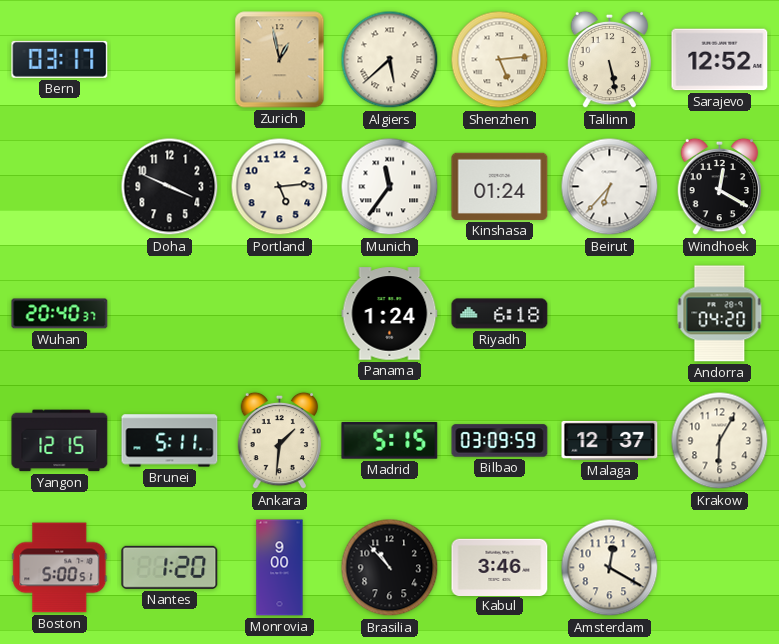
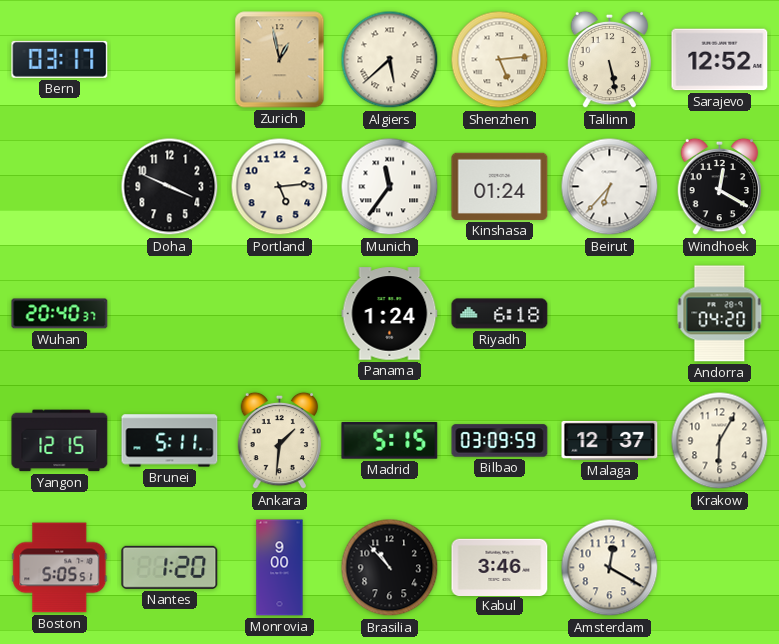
Boston: 5:00 -> 5:05
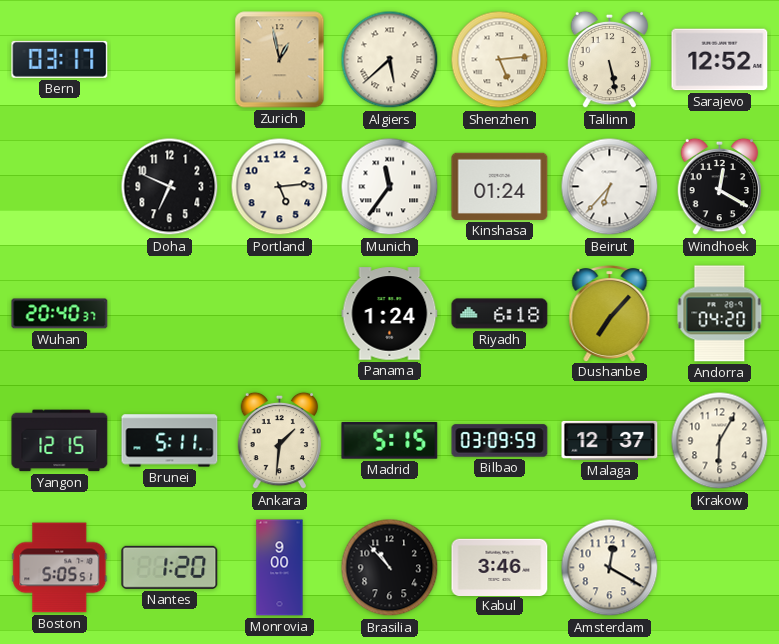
Doha: 3:49 -> 6:49
Dushanbe: none -> 7:07
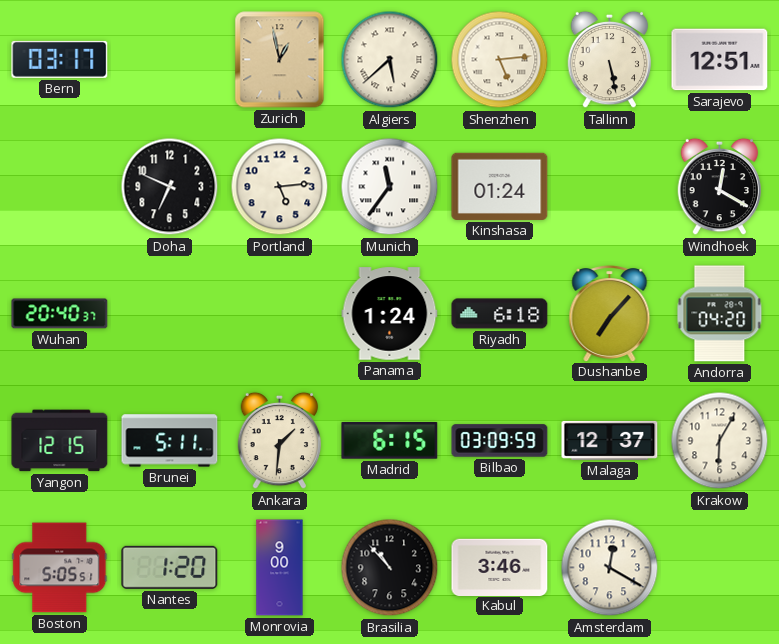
Sarajevo: 12:52 -> 12:51
Beirut: 6:37 -> none
Madrid: 5:15 -> 6:15
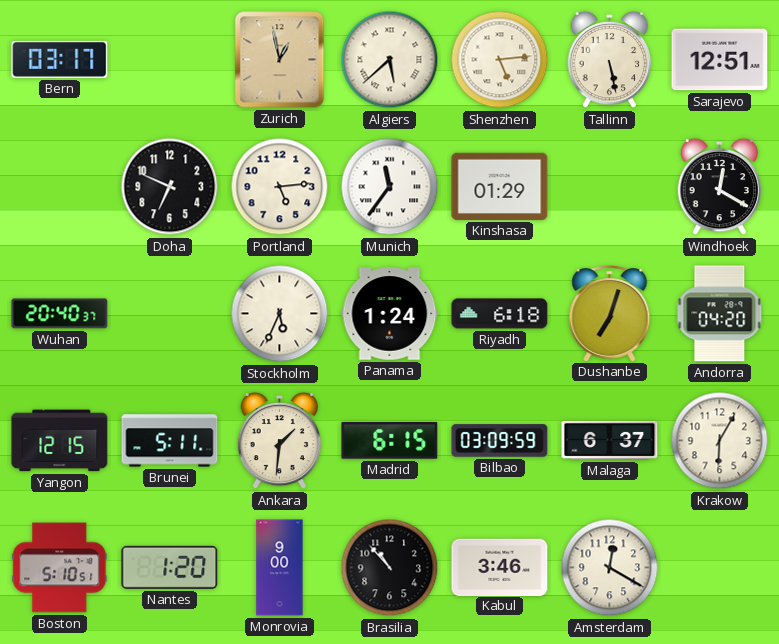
Kinshasa: 01:24 -> 01:29
Stockholm: none -> 5:34
Dushanbe: 7:07 -> 7:03
Malaga: 12:37 -> 6:37
Boston: 5:05 -> 5:10
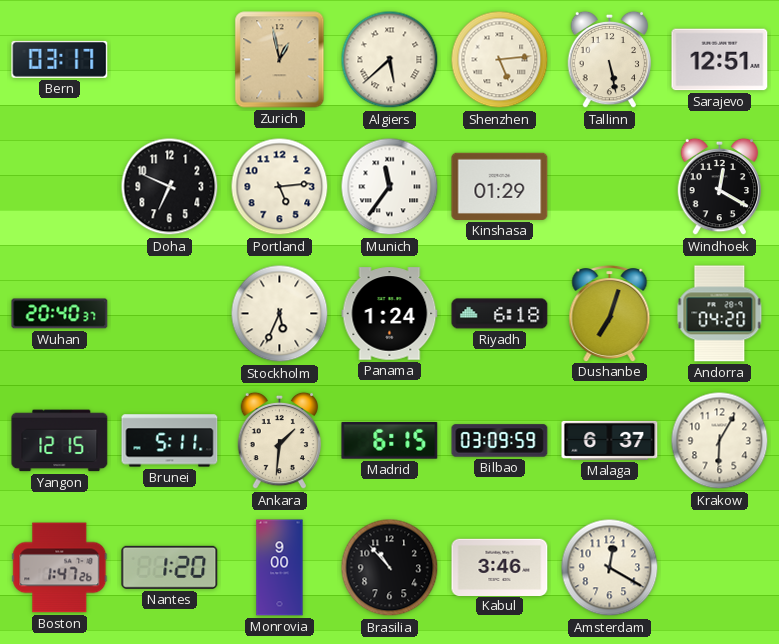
Boston: 5:10 -> 1:47
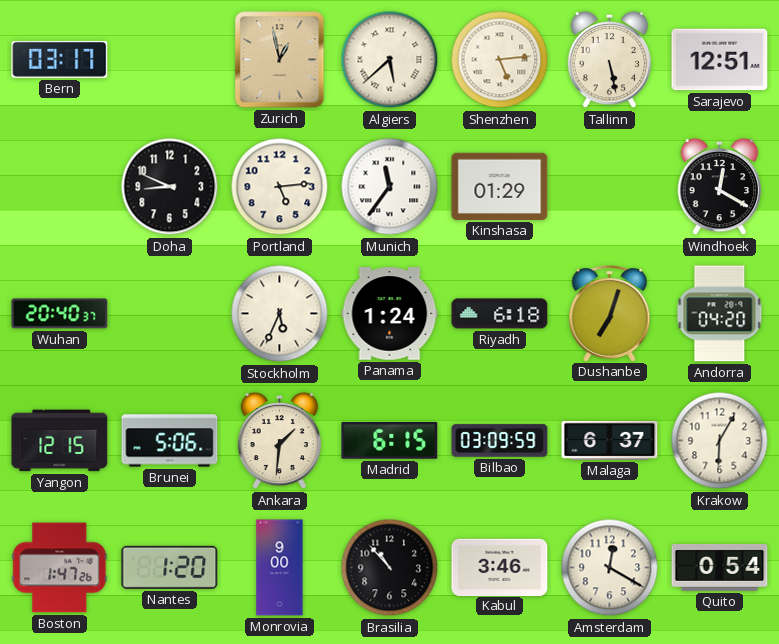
Doha: 6:49 -> 8:49
Brunei: 5:11 -> 5:06
Quito: none -> 0:54
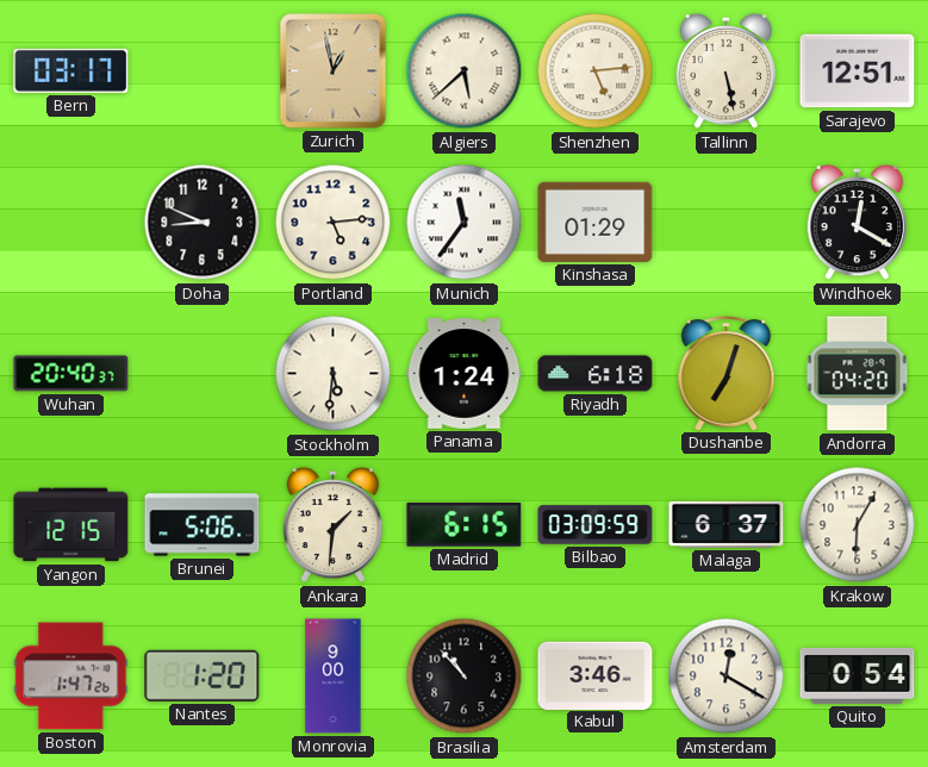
Stockholm: 5:34 -> 5:31
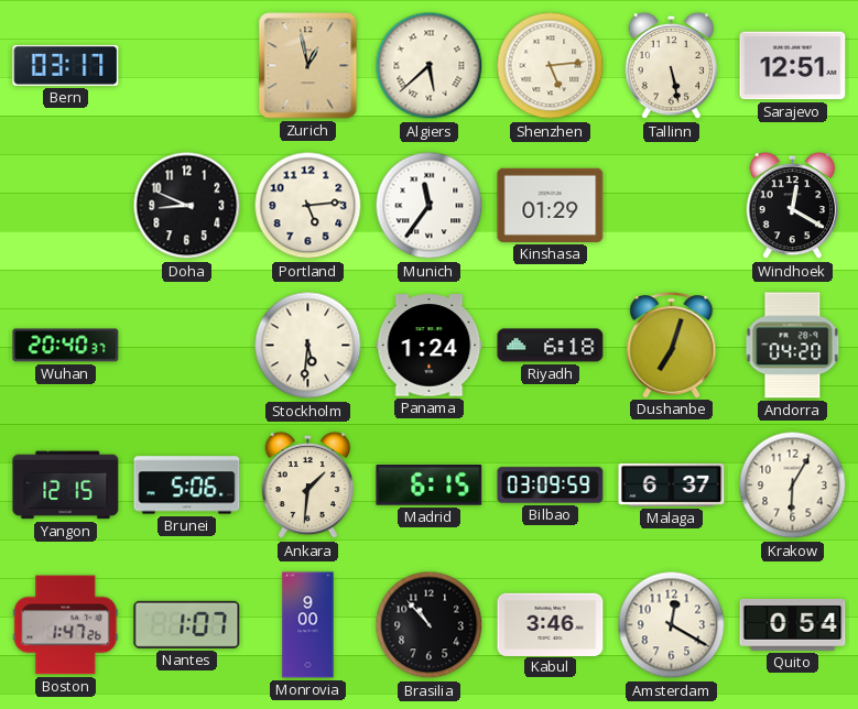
Nantes: 1:20 -> 1:07
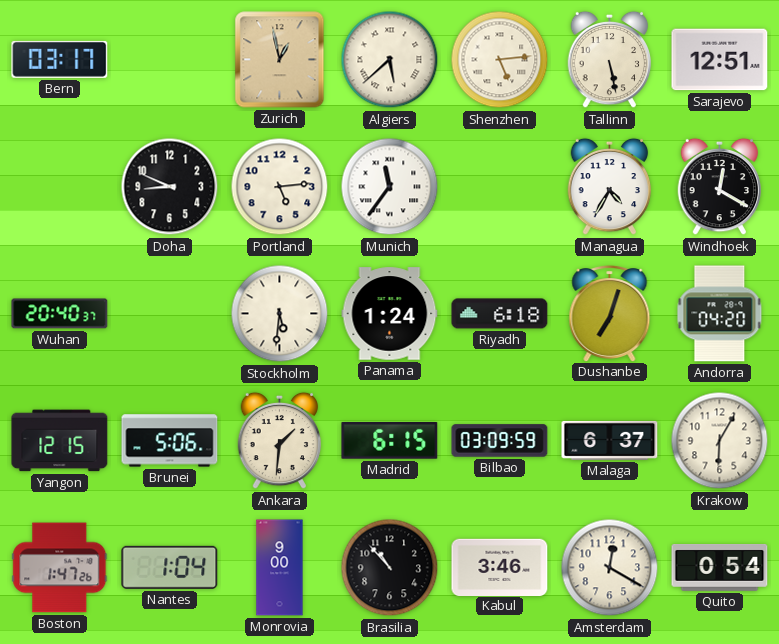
Kinshasa: 01:29 -> none
Managua: none -> 4:35
Nantes: 1:07 -> 1:04
